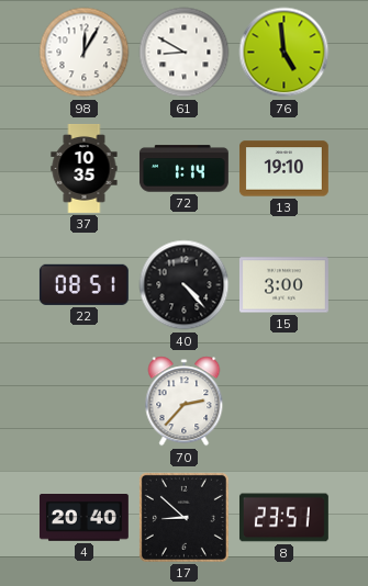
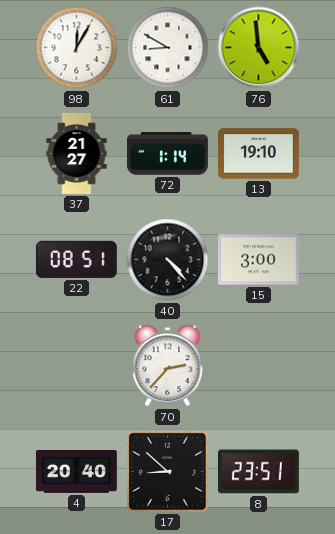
37: 10:35 -> 21:27
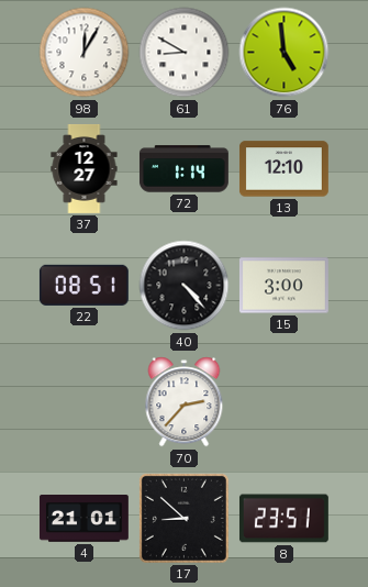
37: 21:27 -> 12:27
13: 19:10 -> 12:10
4: 20:40 -> 21:01
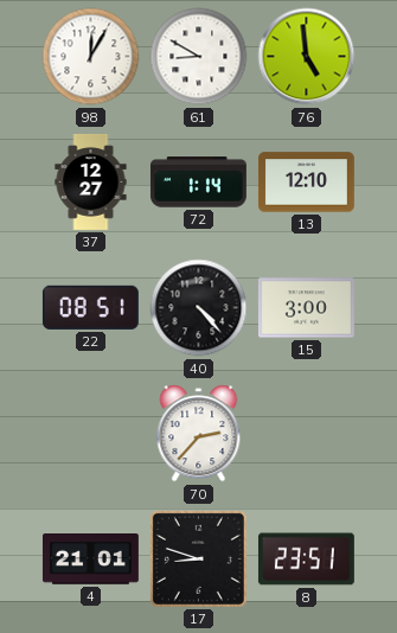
17: 8:52 -> 8:48
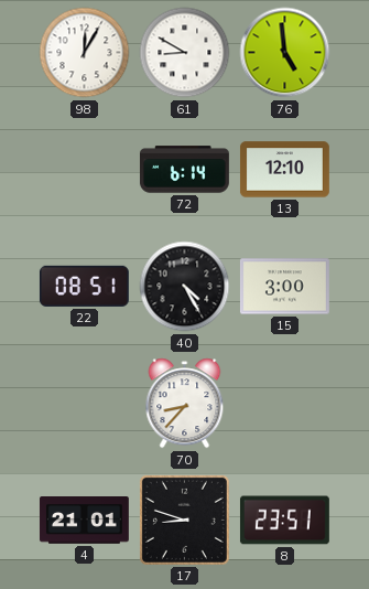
37: 12:27 -> none
72: 1:14 -> 6:14
40: 4:23 -> 4:25
70: 2:37 -> 8:37
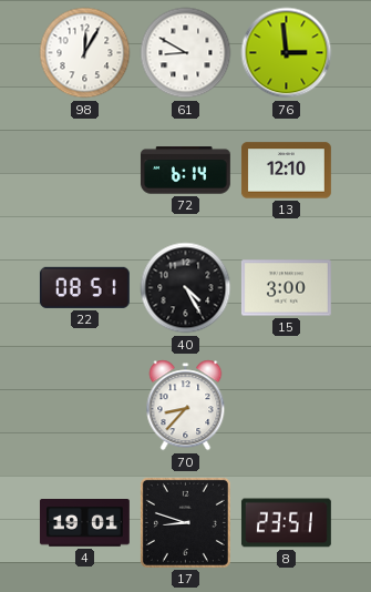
76: 4:59 -> 2:59
4: 21:01 -> 19:01
